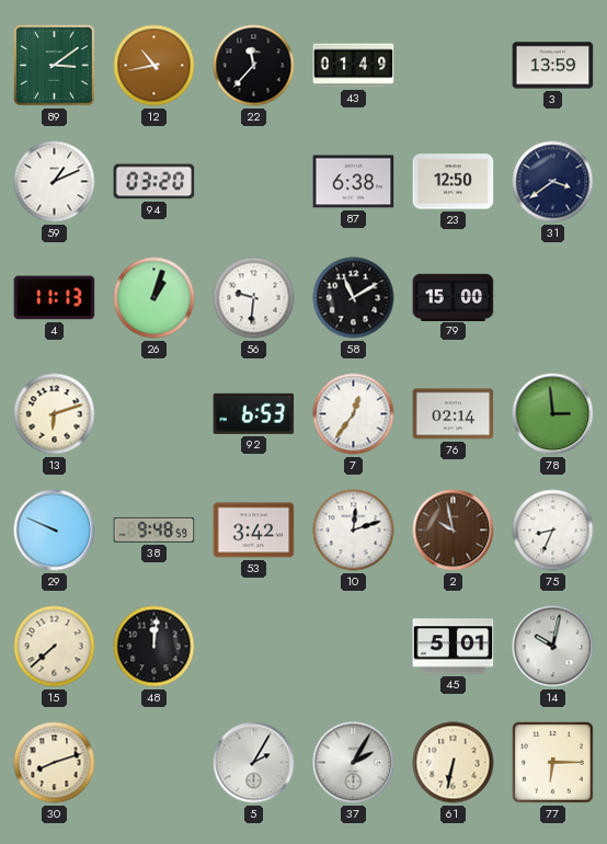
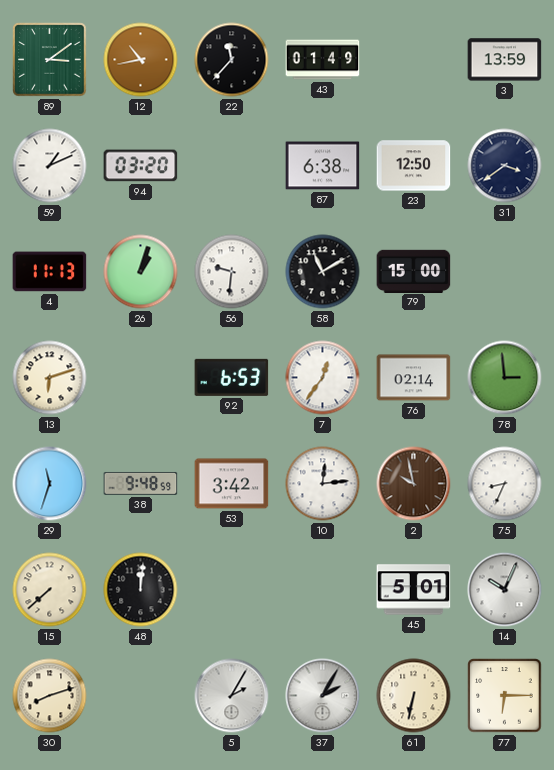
29: 9:49 -> 11:33
10: 12:12 -> 12:14
14: 10:02 -> 10:04
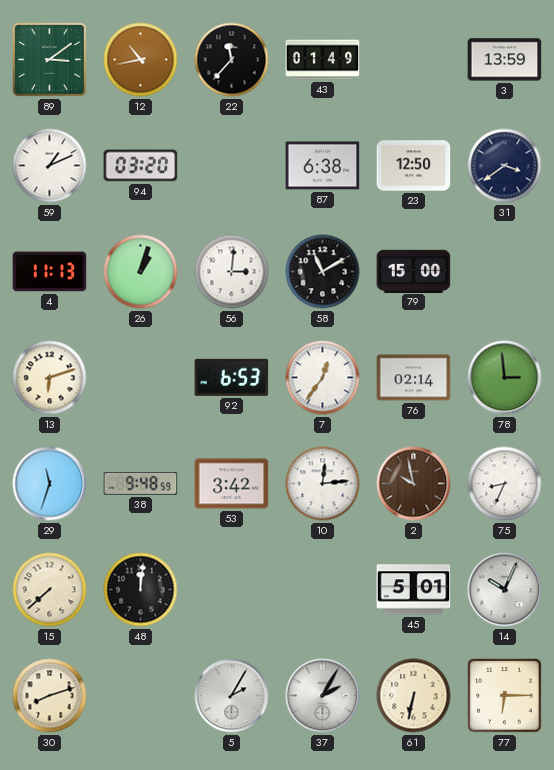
56: 9:31 -> 3:01
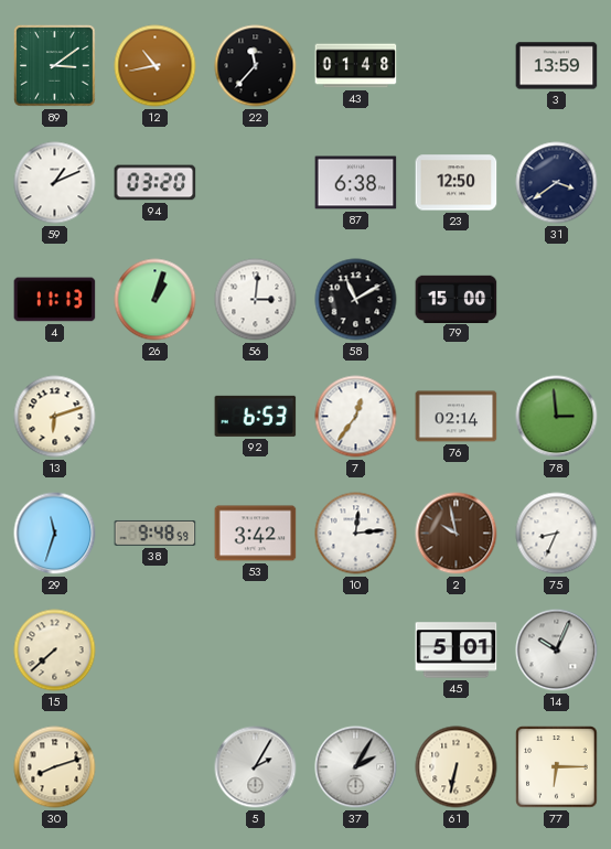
43: 01:49 -> 01:48
48: 12:01 -> none
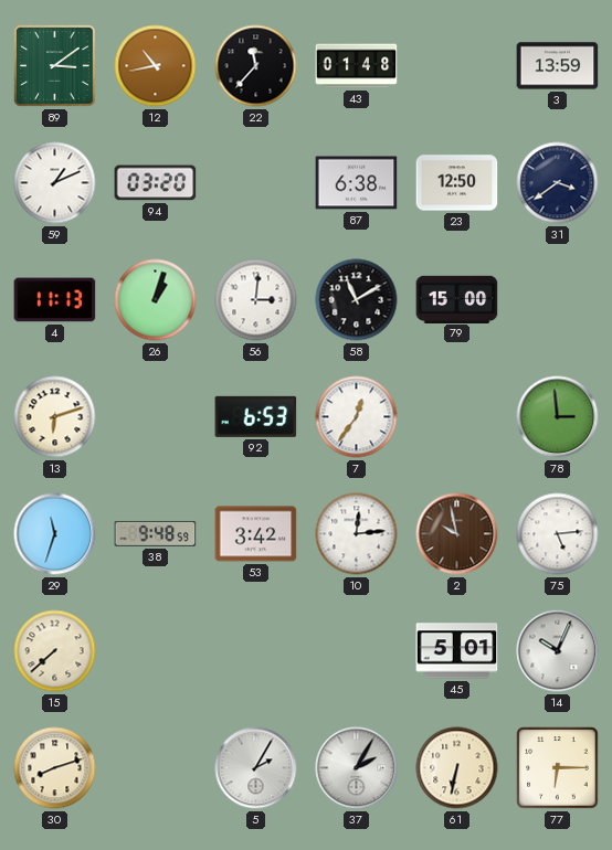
76: 02:14 -> none
75: 8:34 -> 5:14
